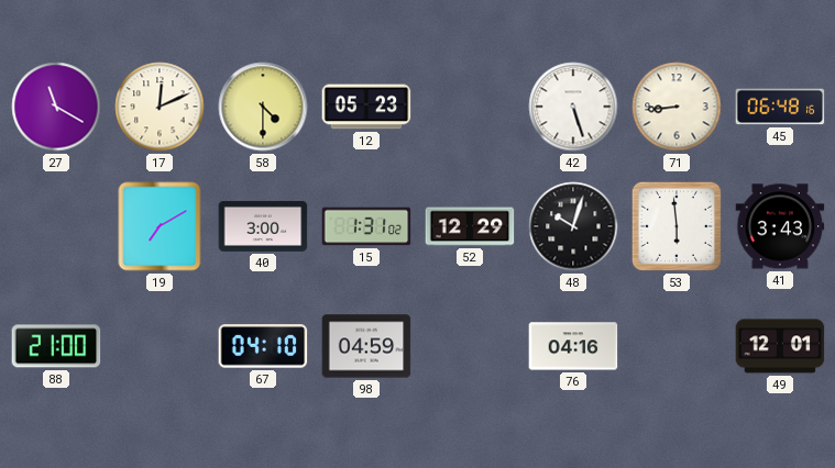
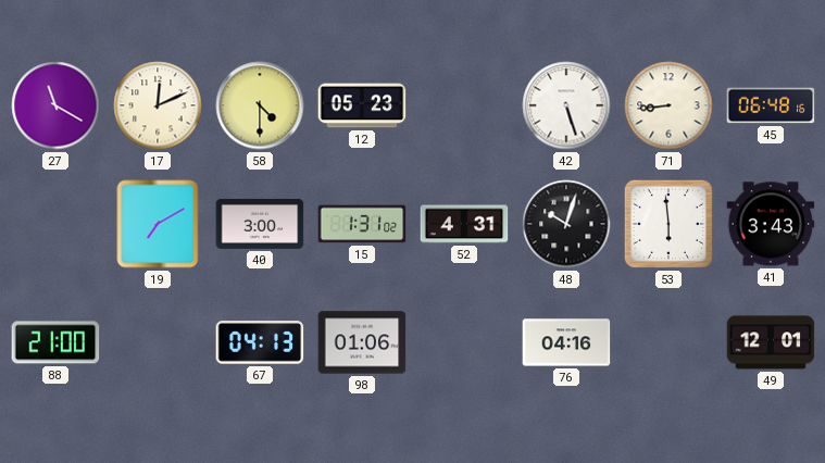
52: 12:29 -> 4:31
67: 04:10 -> 04:13
98: 04:59 -> 01:06
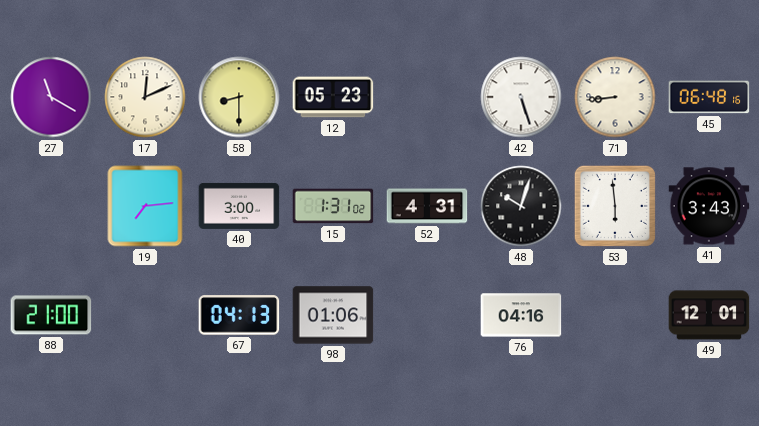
58: 4:30 -> 8:30
19: 7:10 -> 7:14
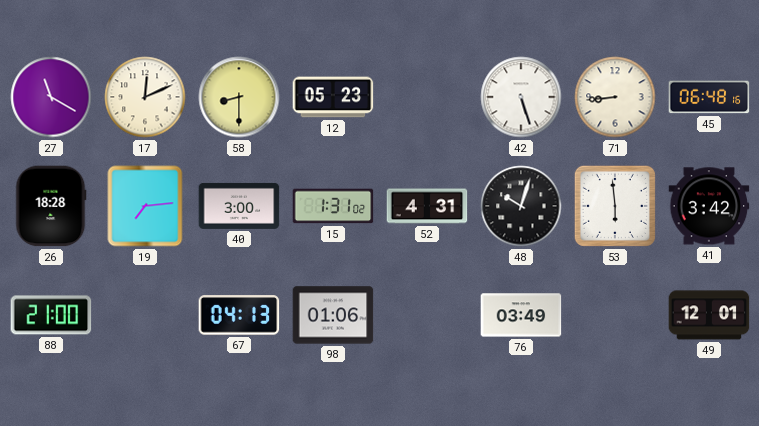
26: none -> 18:28
41: 3:43 -> 3:42
76: 04:16 -> 03:49
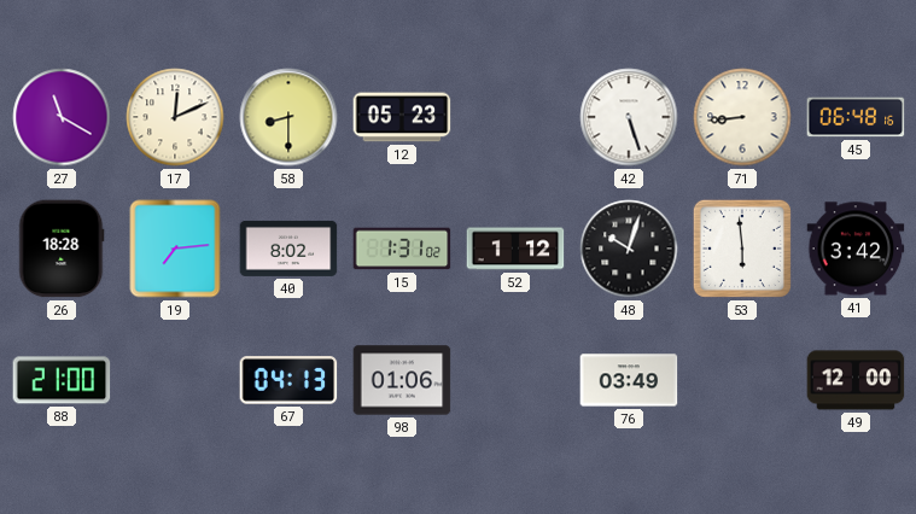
40: 3:00 -> 8:02
52: 4:31 -> 1:12
49: 12:01 -> 12:00
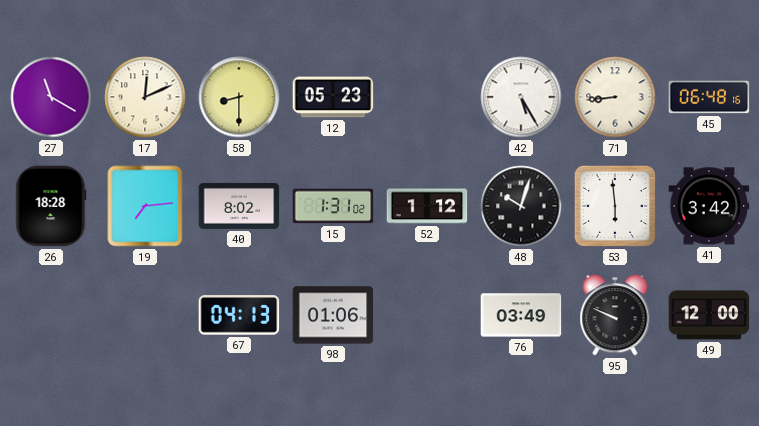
42: 5:27 -> 5:25
88: 21:00 -> none
95: none -> 9:49
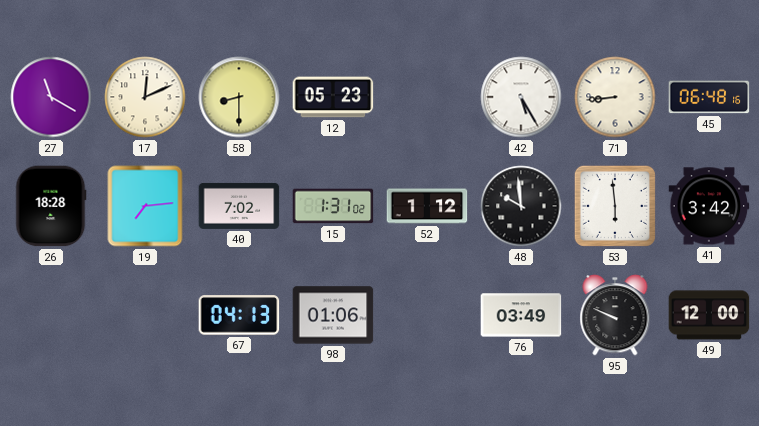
40: 8:02 -> 7:02
48: 10:03 -> 9:59
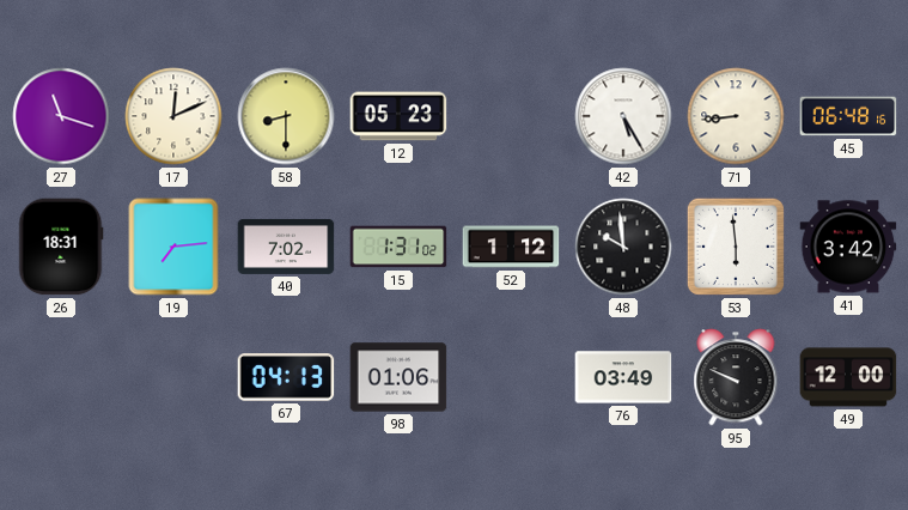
27: 11:20 -> 11:18
26: 18:28 -> 18:31
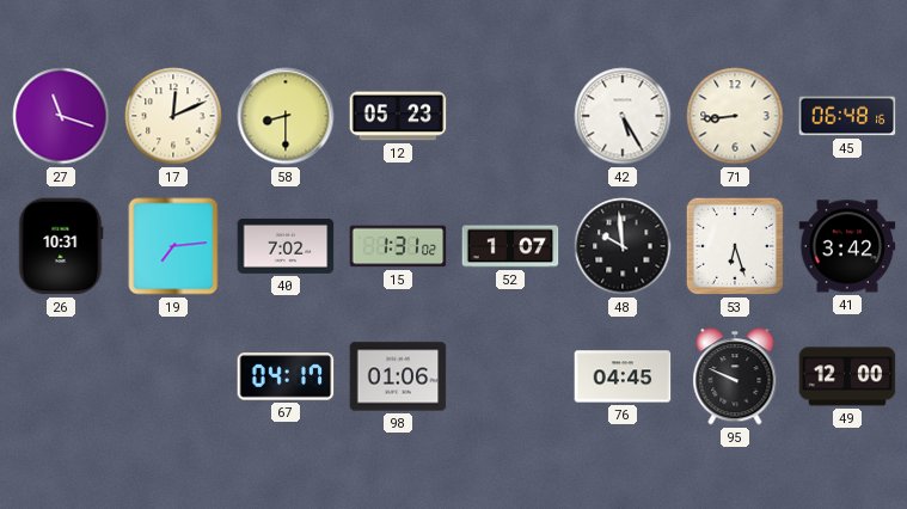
26: 18:31 -> 10:31
52: 1:12 -> 1:07
53: 5:59 -> 6:27
67: 04:13 -> 04:17
76: 03:49 -> 04:45
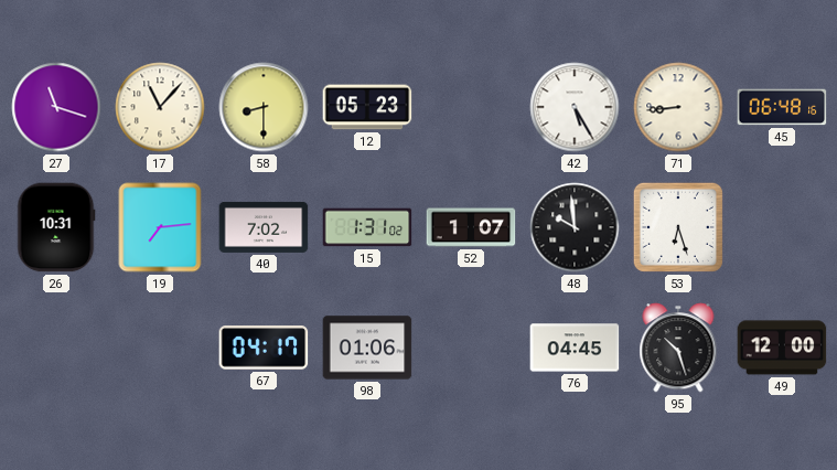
17: 12:11 -> 11:07
41: 3:42 -> none
95: 9:49 -> 10:27
